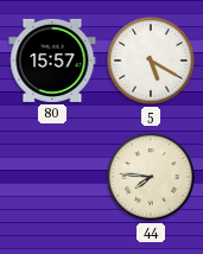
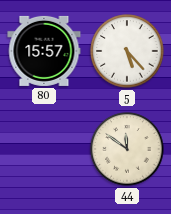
5: 5:20 -> 5:23
44: 7:46 -> 11:51
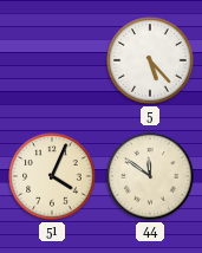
80: 15:57 -> none
51: none -> 4:04
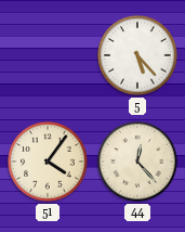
51: 4:04 -> 4:06
44: 11:51 -> 12:23
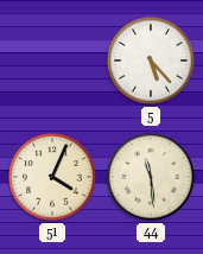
51: 4:06 -> 4:04
44: 12:23 -> 11:29
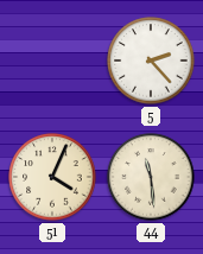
5: 5:23 -> 2:23
